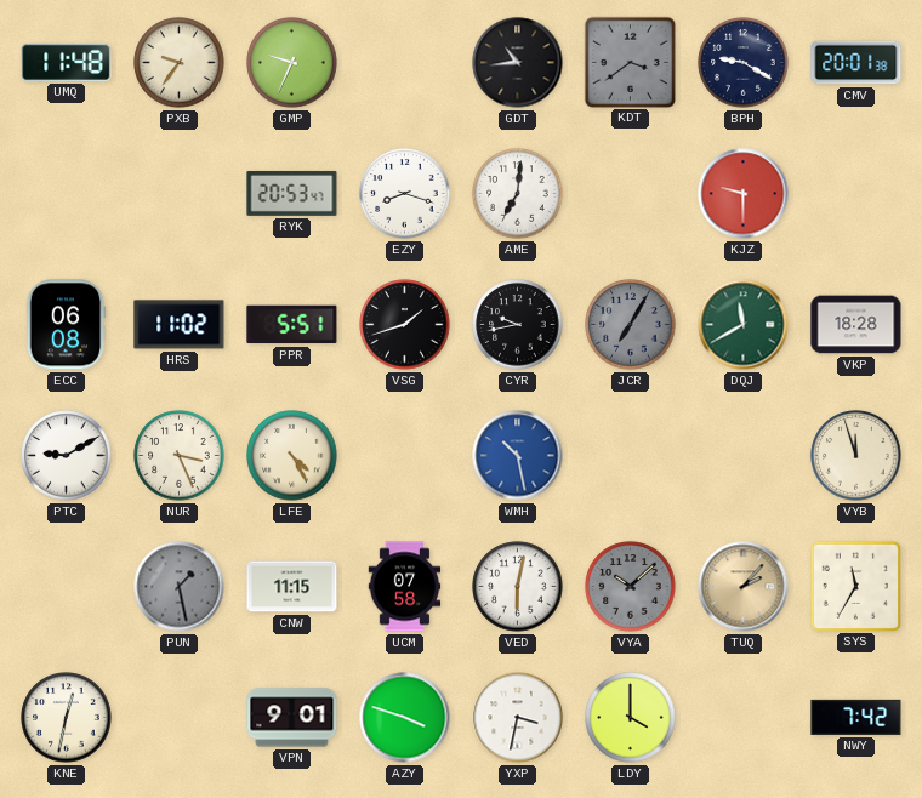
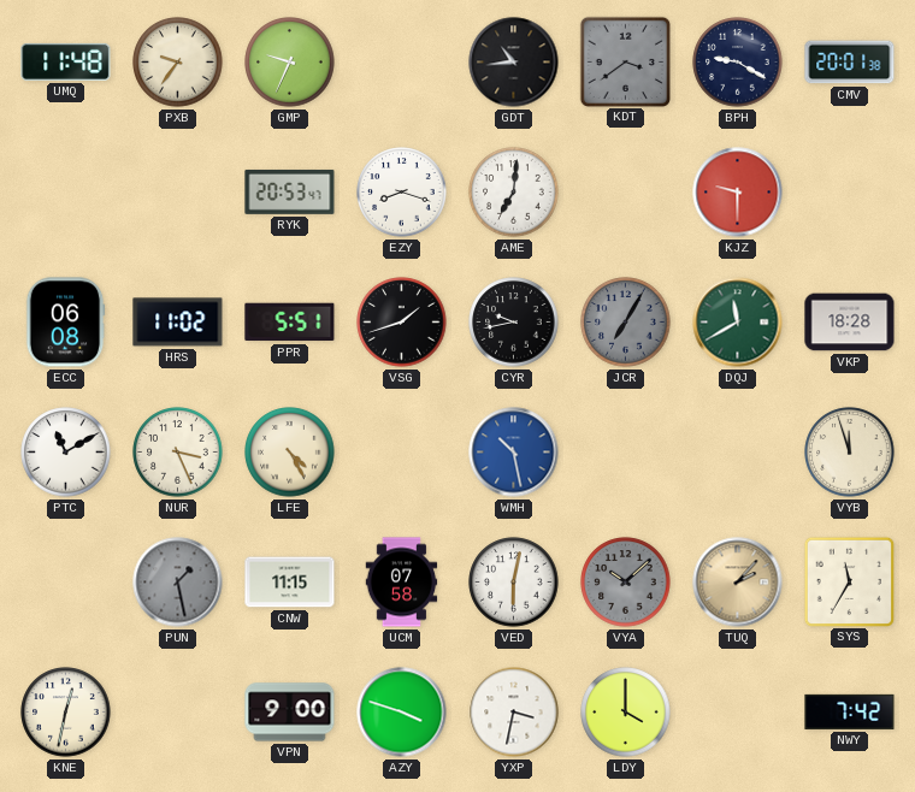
PTC: 9:10 -> 11:10
VPN: 9:01 -> 9:00
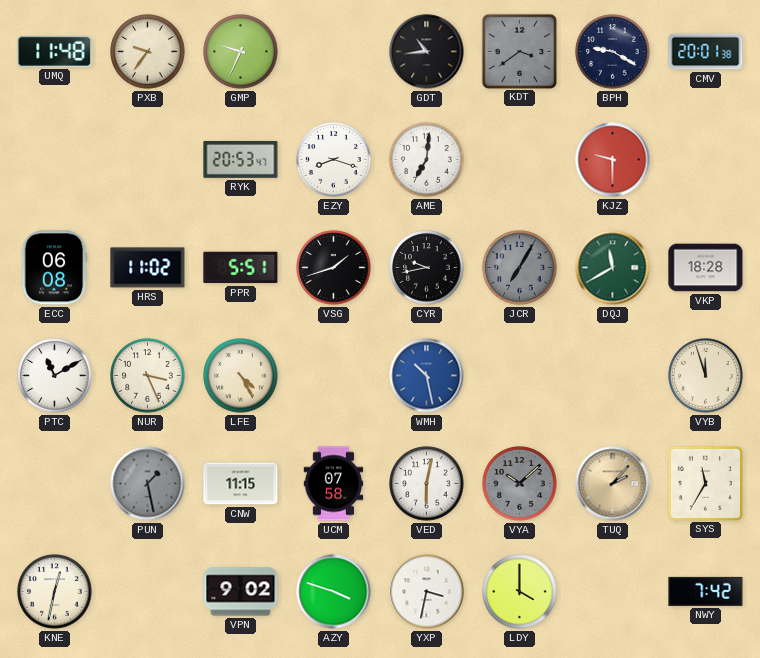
VPN: 9:00 -> 9:02
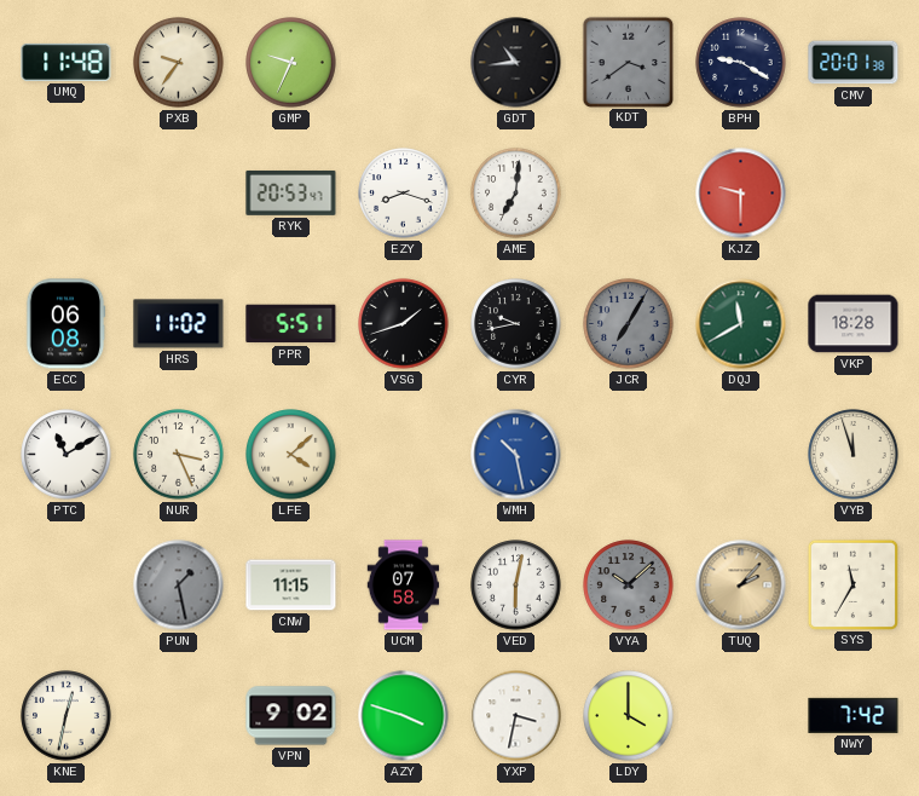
LFE: 4:25 -> 4:08
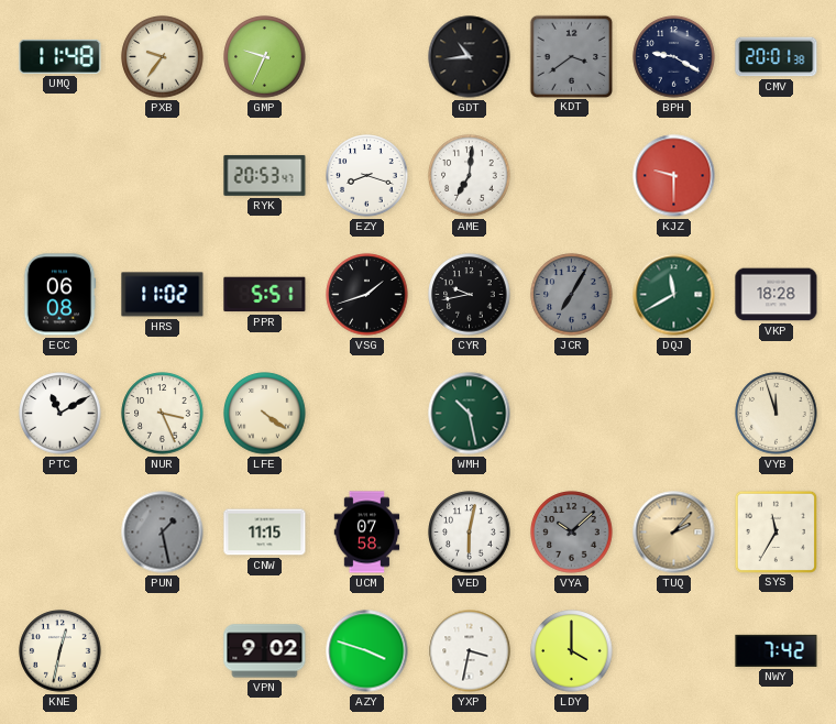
LFE: 4:08 -> 4:21
WMH dial: blue -> green
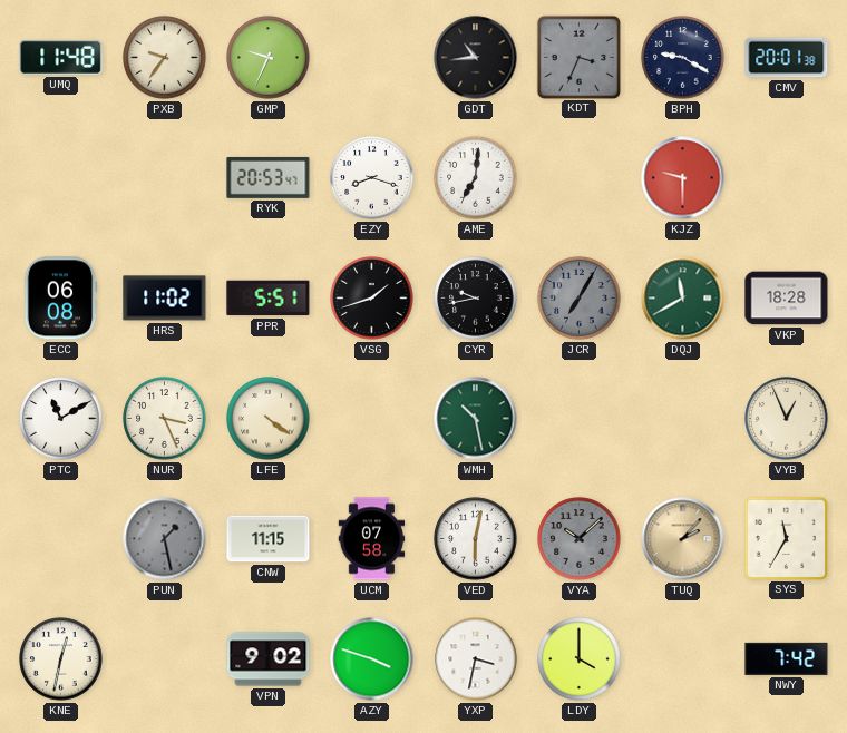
KDT: 3:39 -> 3:34
VYB: 11:57 -> 12:56
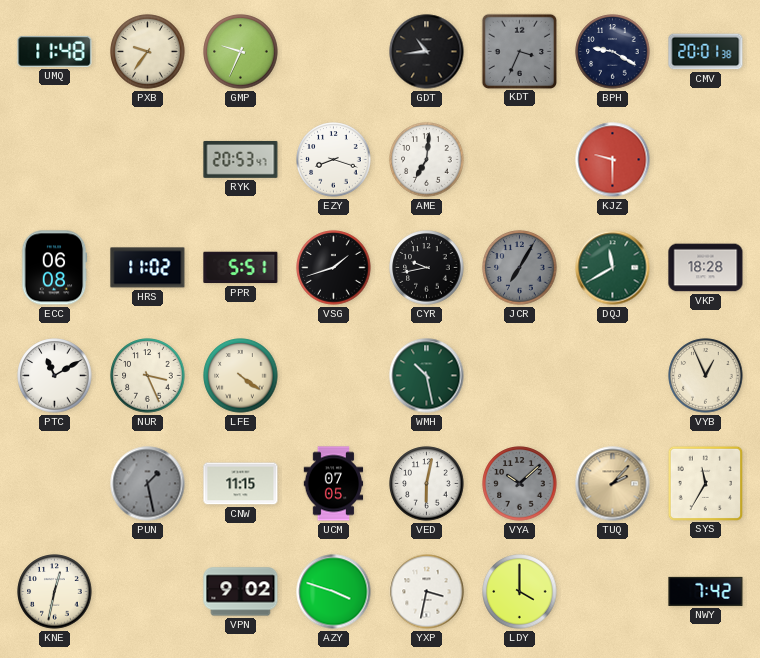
UCM: 07:58 -> 07:05
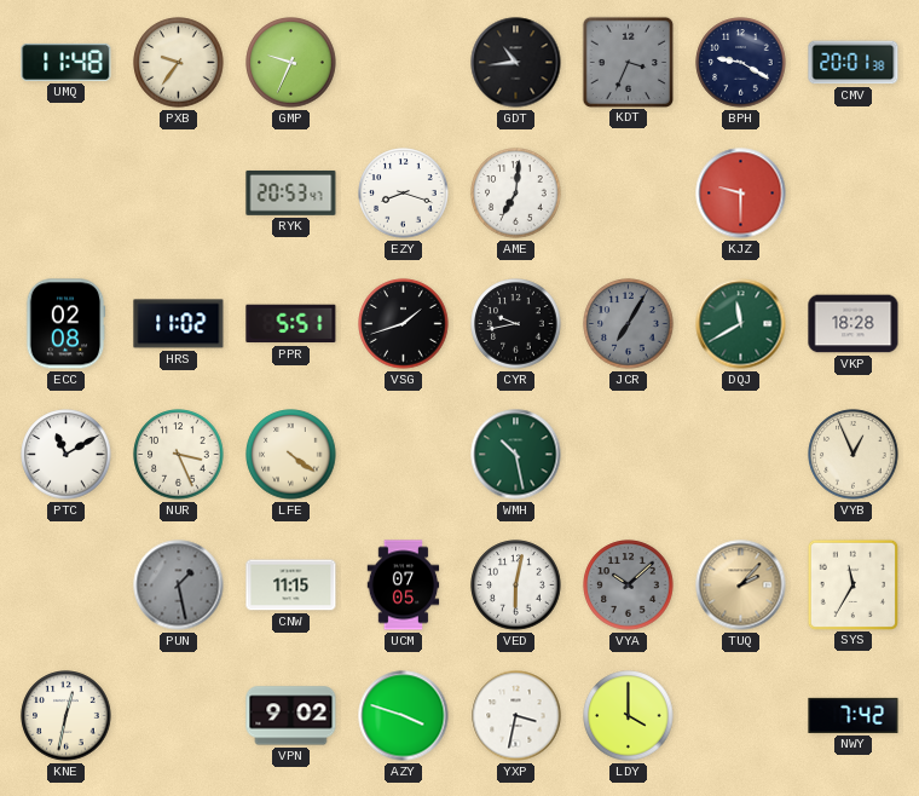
ECC: 06:08 -> 02:08
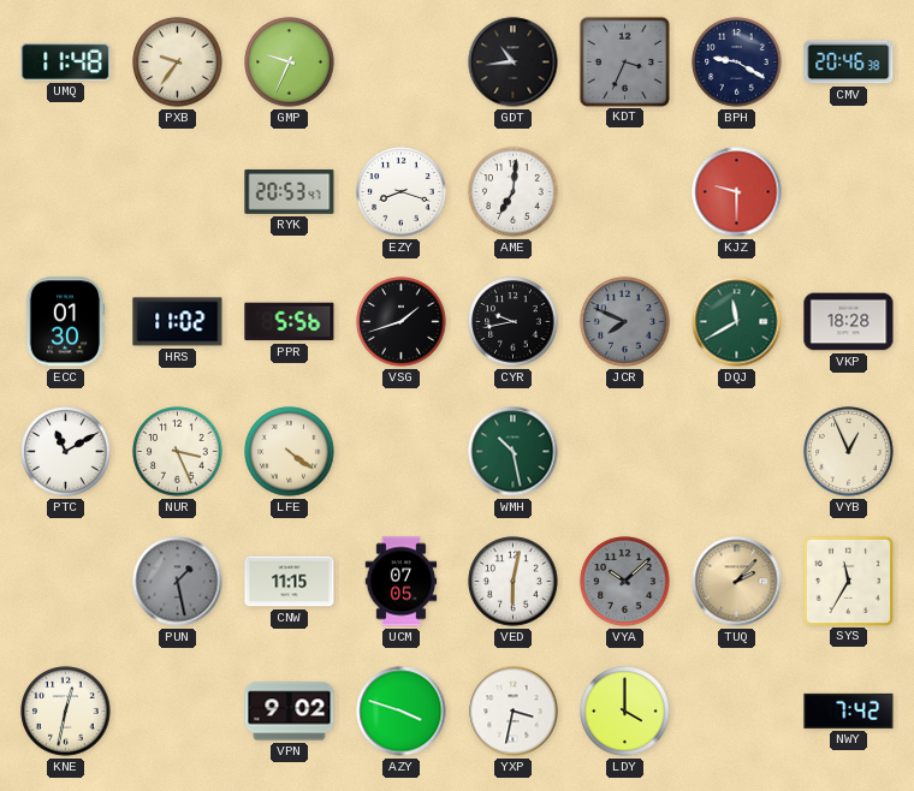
CMV: 20:01 -> 20:46
ECC: 02:08 -> 01:30
PPR: 5:51 -> 5:56
JCR: 7:05 -> 7:49
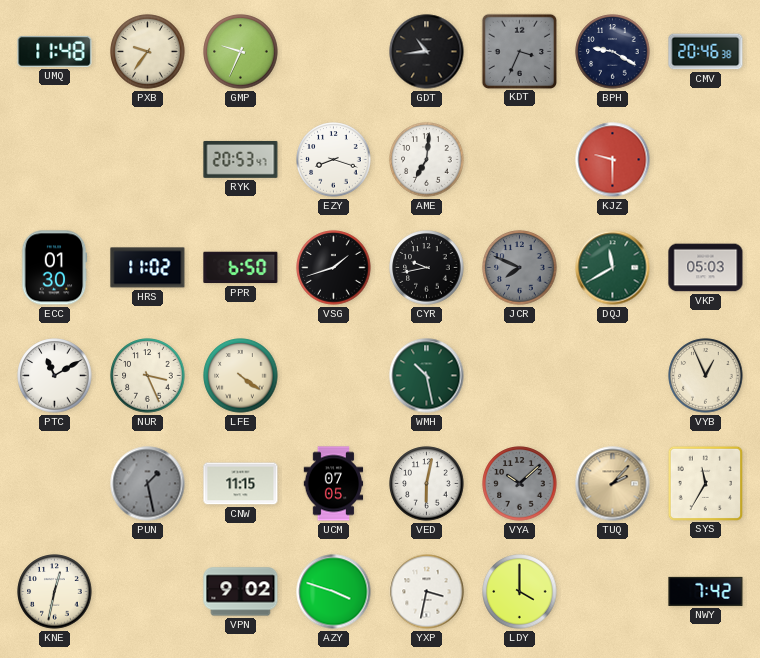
PPR: 5:56 -> 6:50
VKP: 18:28 -> 05:03
